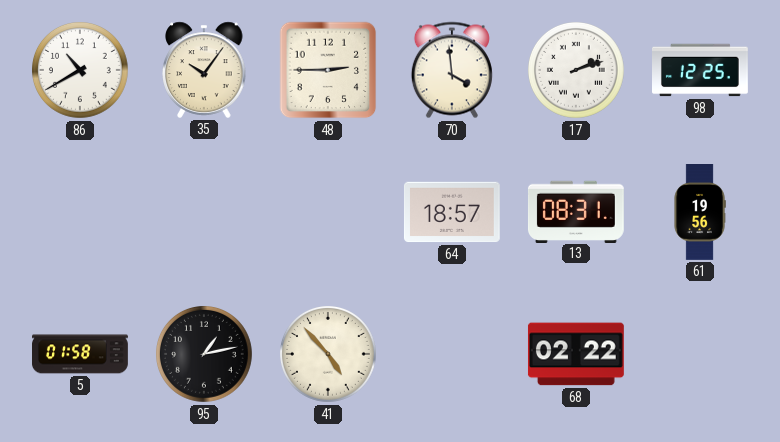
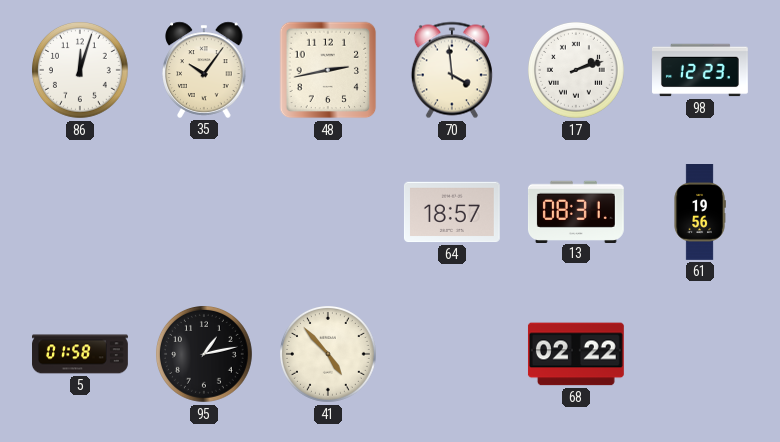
86: 10:40 -> 12:03
48: 2:45 -> 2:43
98: 12:25 -> 12:23
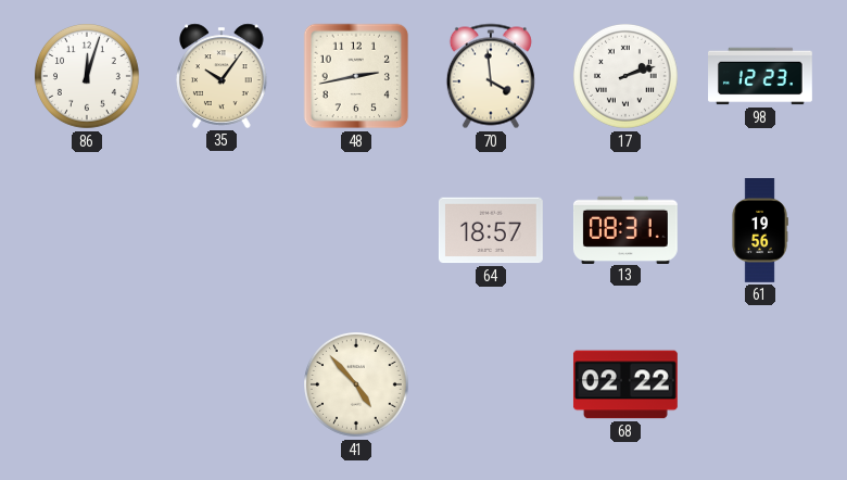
5: 01:58 -> none
95: 1:13 -> none
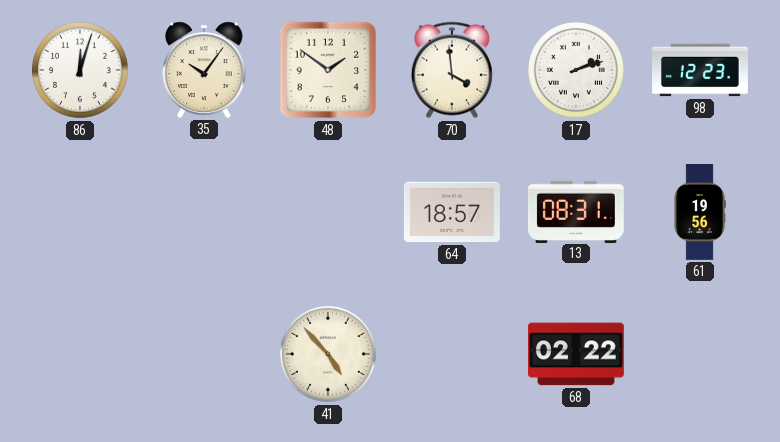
48: 2:43 -> 1:51
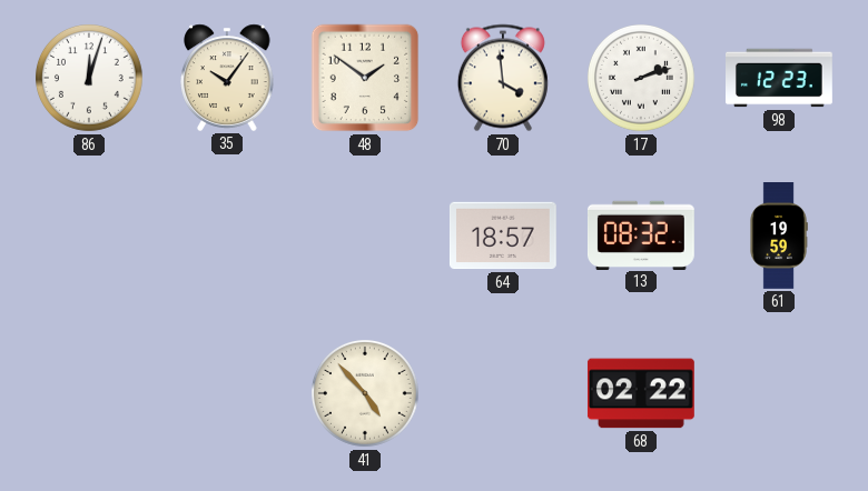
13: 08:31 -> 08:32
61: 19:56 -> 19:59
